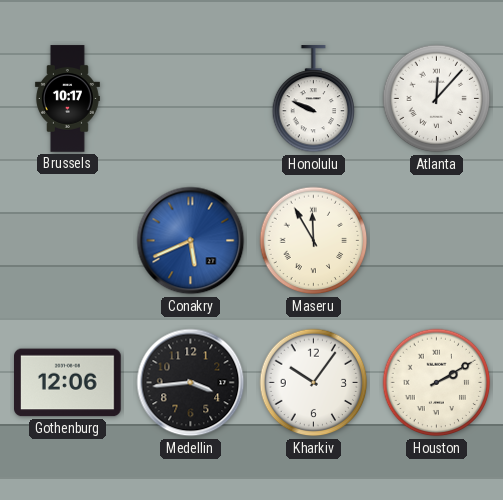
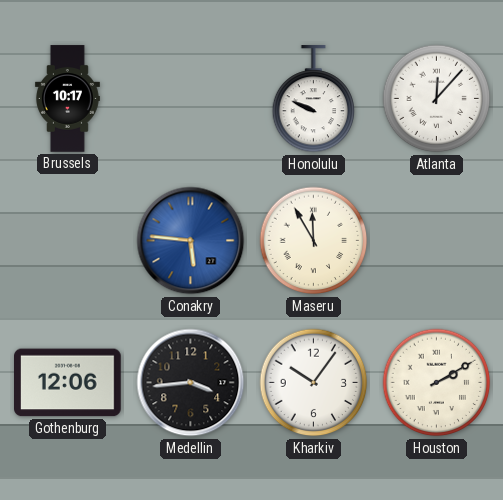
Conakry: 5:41 -> 5:46
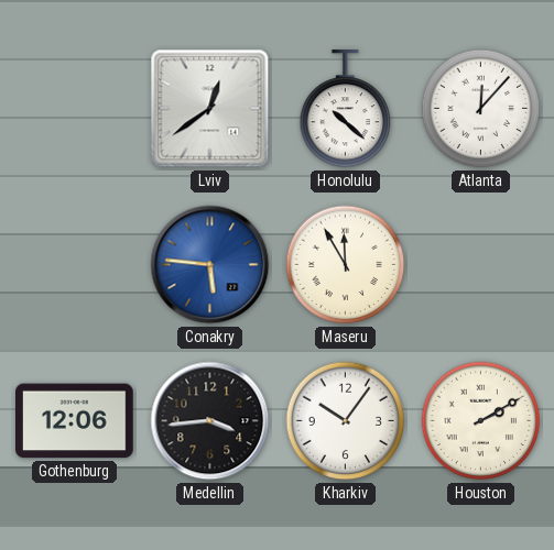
Brussels: 10:17 -> none
Lviv: none -> 12:39
Honolulu: 9:49 -> 10:22
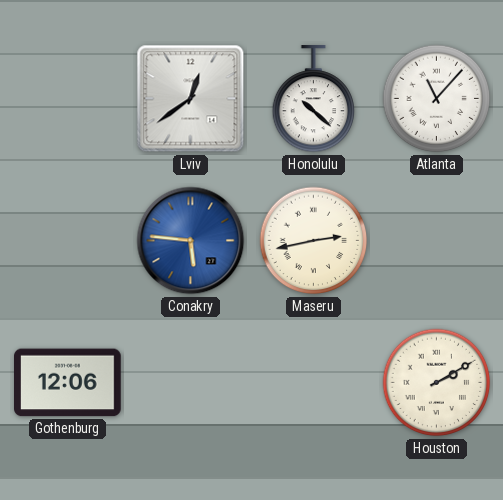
Atlanta: 12:07 -> 11:07
Maseru: 11:55 -> 2:43
Medellin: 3:44 -> none
Kharkiv: 10:06 -> none
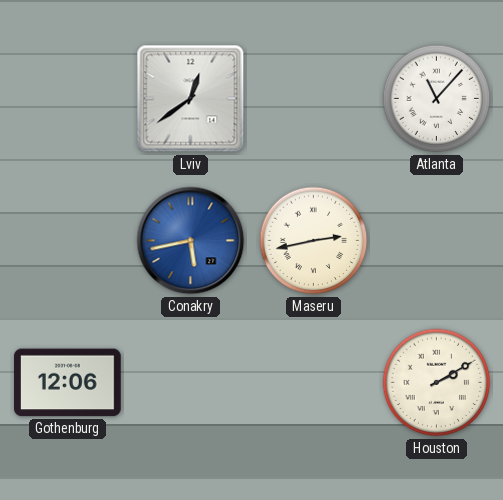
Honolulu: 10:22 -> none
Conakry: 5:46 -> 5:43
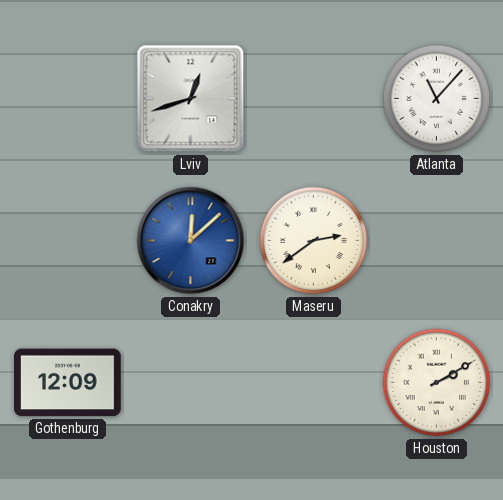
Lviv: 12:39 -> 12:42
Conakry: 5:43 -> 12:08
Maseru: 2:43 -> 2:39
Gothenburg: 12:06 -> 12:09
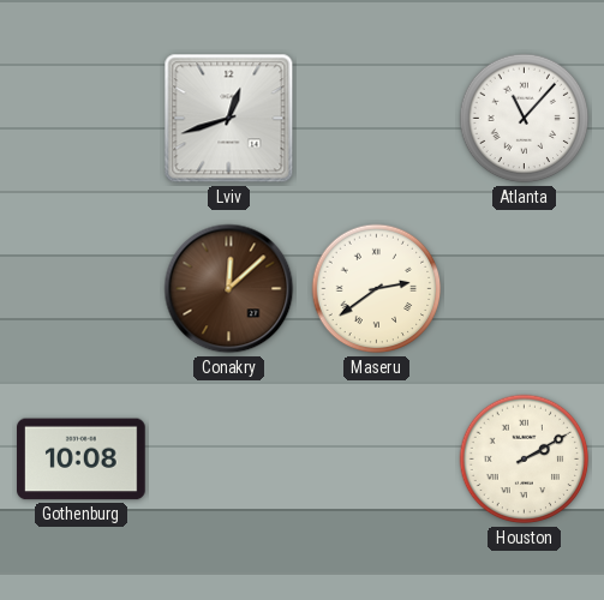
Conakry dial: blue -> brown
Gothenburg: 12:09 -> 10:08
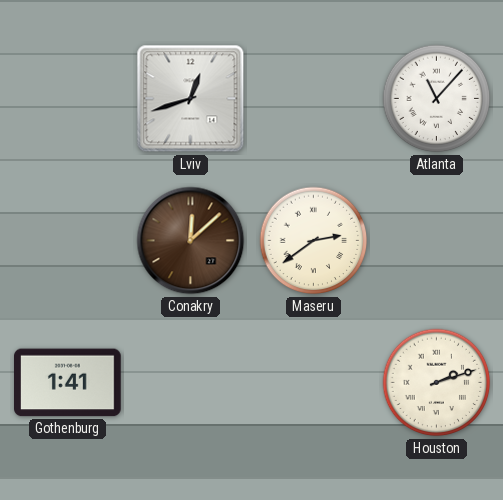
Gothenburg: 10:08 -> 1:41
Houston: 2:10 -> 2:12
